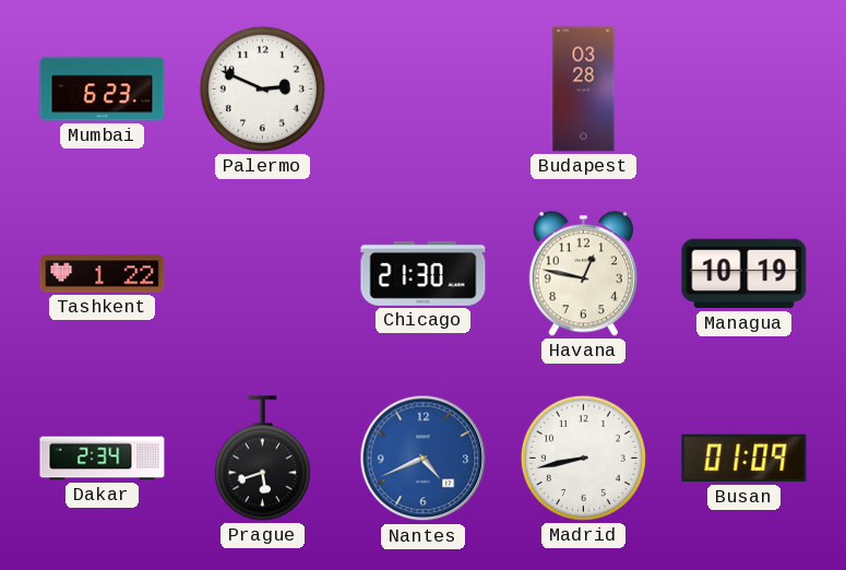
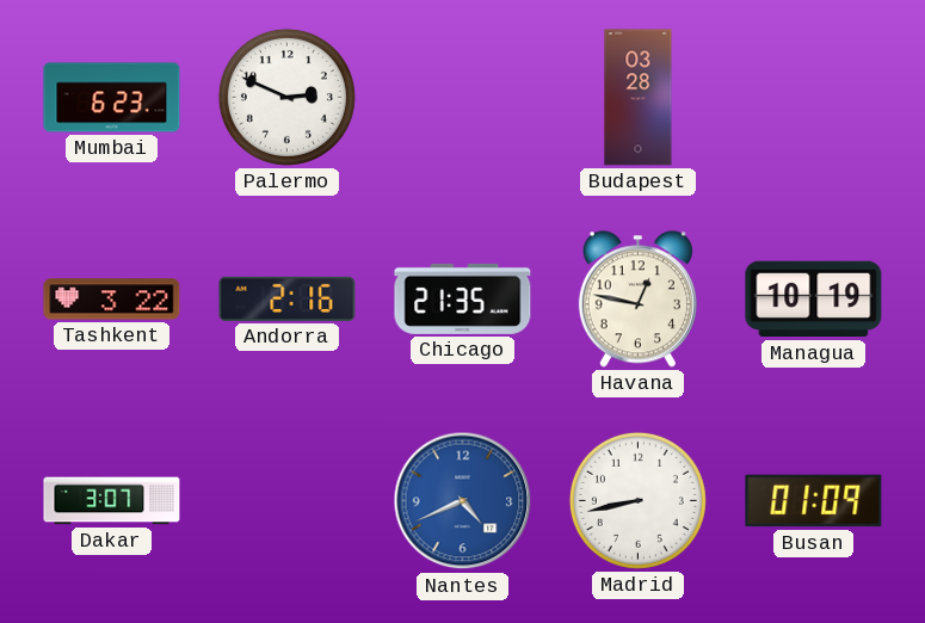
Tashkent: 1:22 -> 3:22
Andorra: none -> 2:16
Chicago: 21:30 -> 21:35
Dakar: 2:34 -> 3:07
Prague: 5:42 -> none
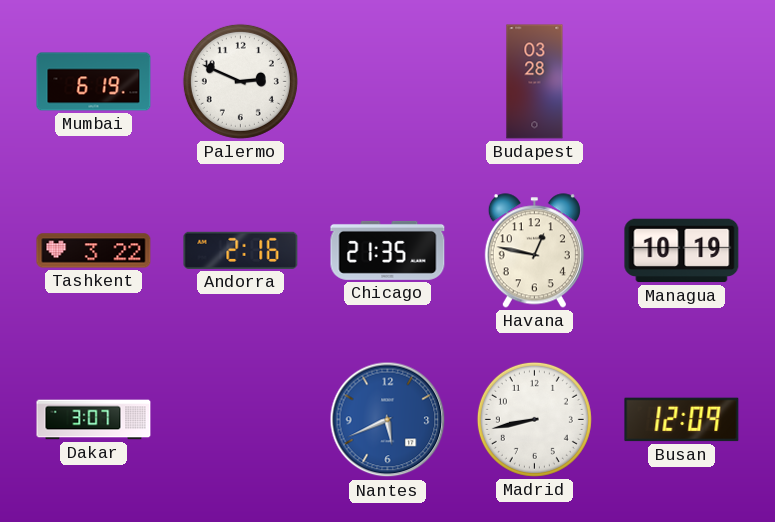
Mumbai: 6:23 -> 6:19
Nantes: 4:41 -> 5:41
Busan: 01:09 -> 12:09
